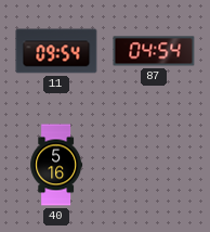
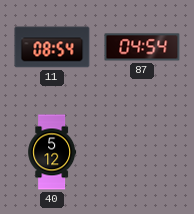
11: 09:54 -> 08:54
40: 5:16 -> 5:12
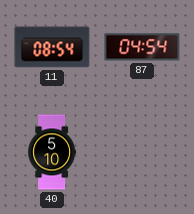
40: 5:12 -> 5:10
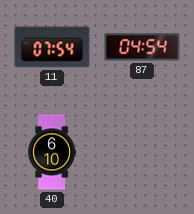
11: 08:54 -> 07:54
40: 5:10 -> 6:10
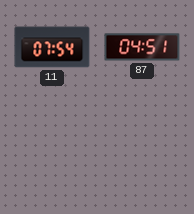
87: 04:54 -> 04:51
40: 6:10 -> none
